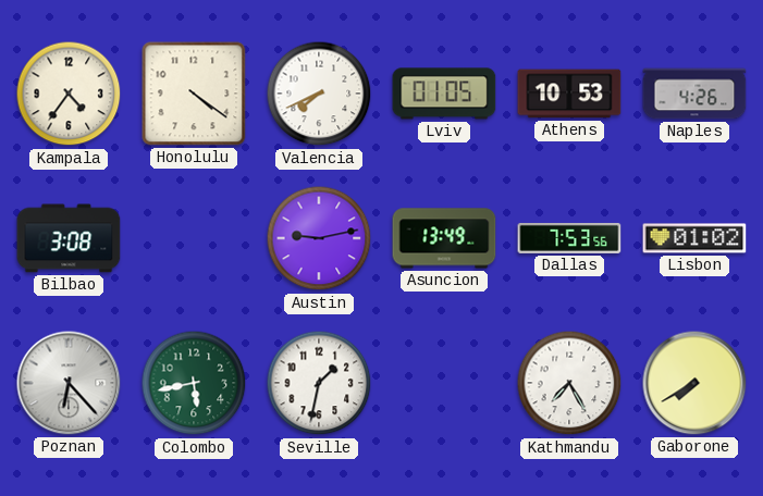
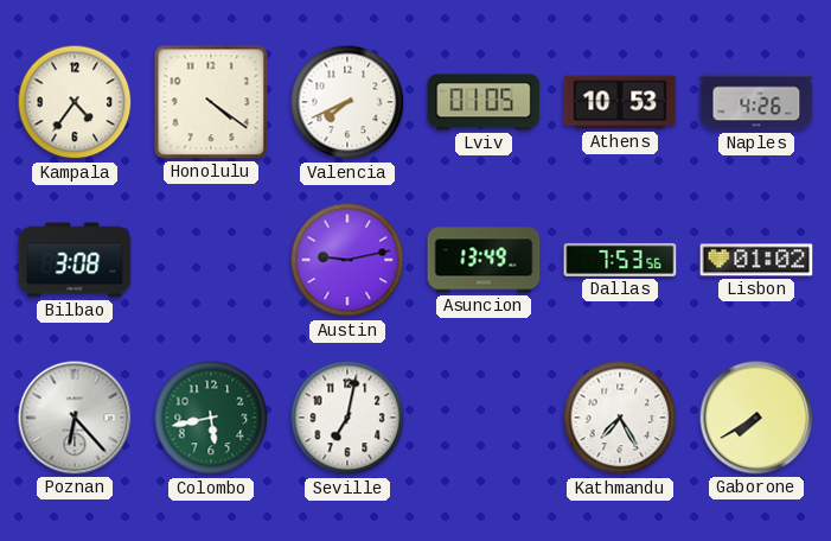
Seville: 1:32 -> 7:02
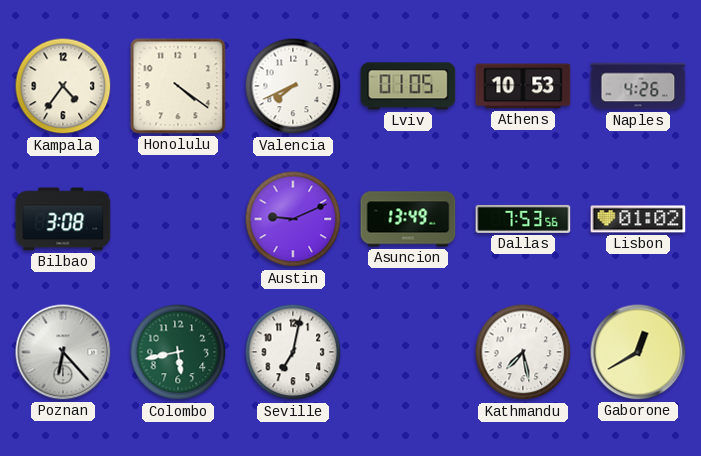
Austin: 9:13 -> 9:11
Kathmandu: 7:25 -> 7:28
Gaborone: 7:40 -> 12:40
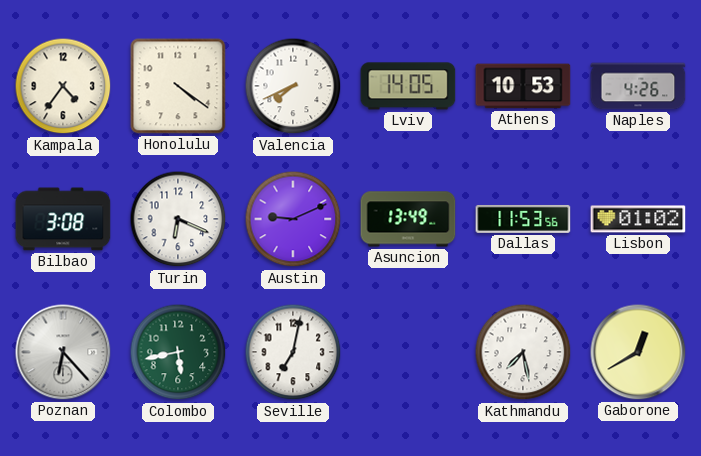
Lviv: 01:05 -> 14:05
Turin: none -> 6:19
Dallas: 7:53 -> 11:53
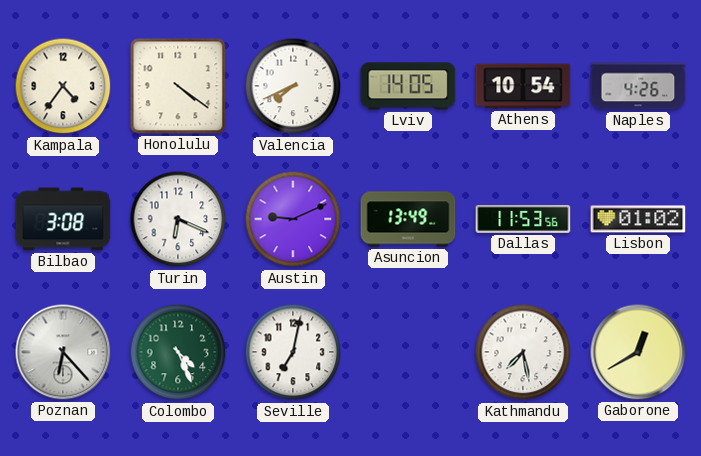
Athens: 10:53 -> 10:54
Colombo: 5:43 -> 4:26
